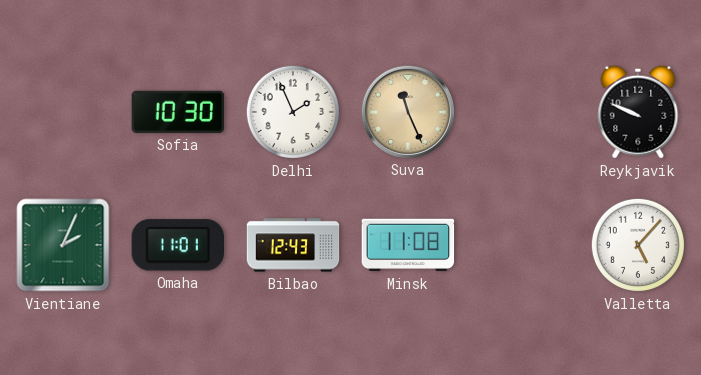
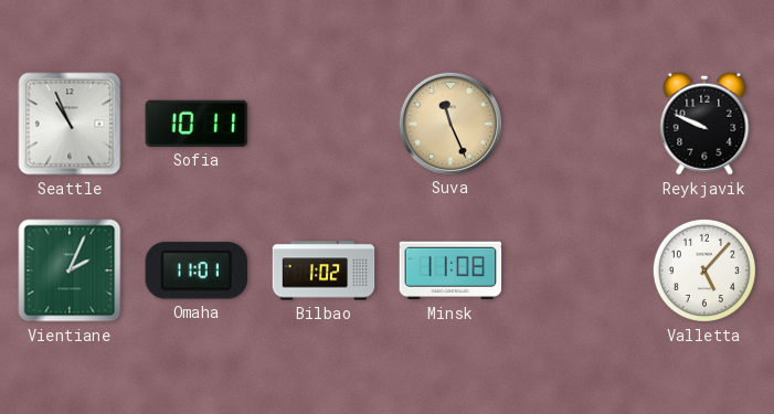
Seattle: none -> 10:56
Sofia: 10:30 -> 10:11
Delhi: 1:56 -> none
Bilbao: 12:43 -> 1:02
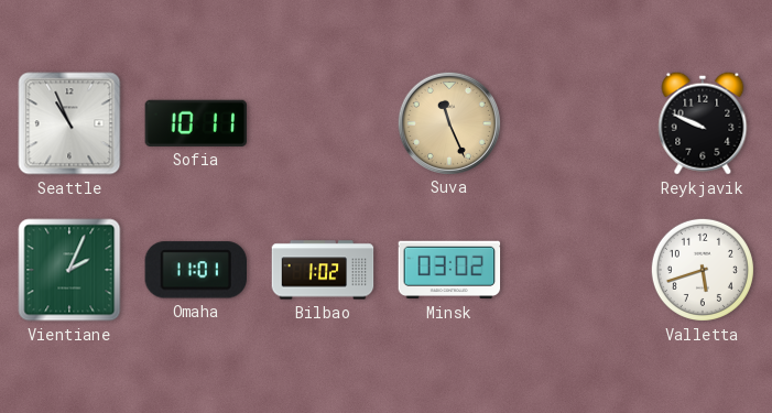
Minsk: 11:08 -> 03:02
Valletta: 5:07 -> 5:42
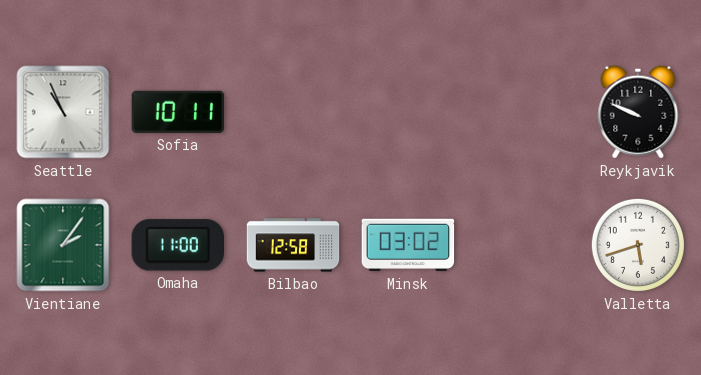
Suva: 11:26 -> none
Vientiane: 2:04 -> 2:06
Omaha: 11:01 -> 11:00
Bilbao: 1:02 -> 12:58
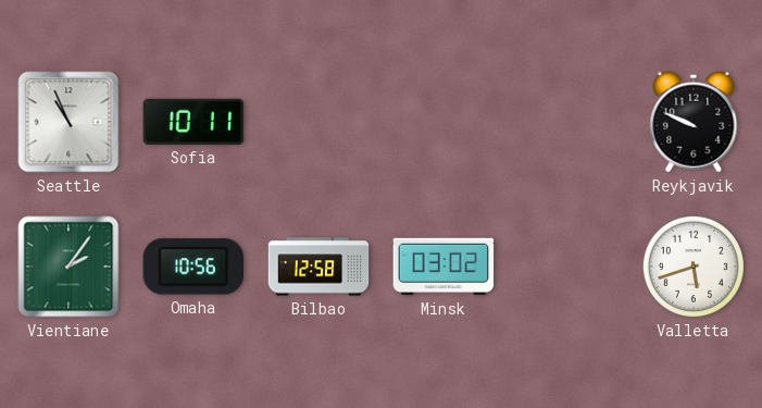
Omaha: 11:00 -> 10:56
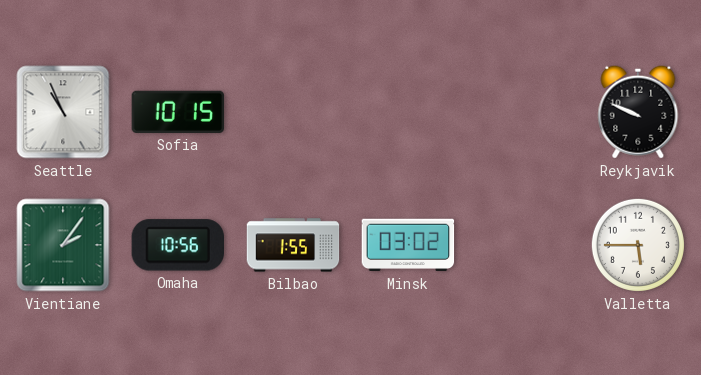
Sofia: 10:11 -> 10:15
Bilbao: 12:58 -> 1:55
Valletta: 5:42 -> 5:45
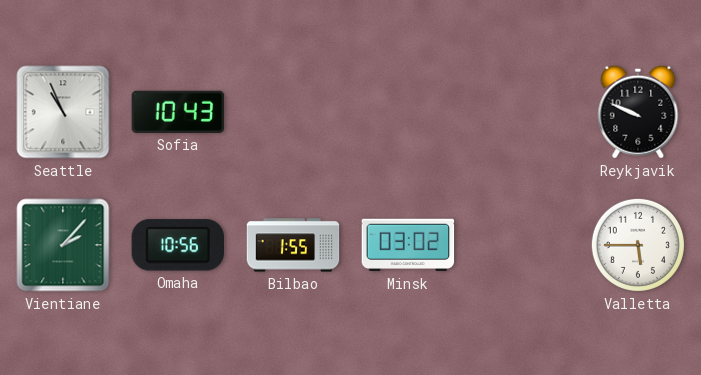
Sofia: 10:15 -> 10:43
Vientiane: 2:06 -> 2:07
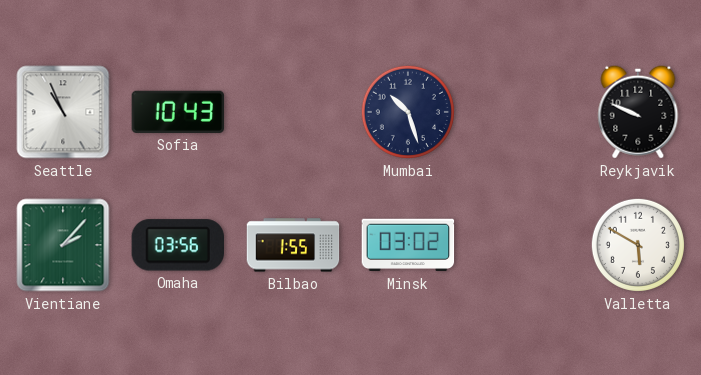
Mumbai: none -> 10:27
Omaha: 10:56 -> 03:56
Valletta: 5:45 -> 5:50
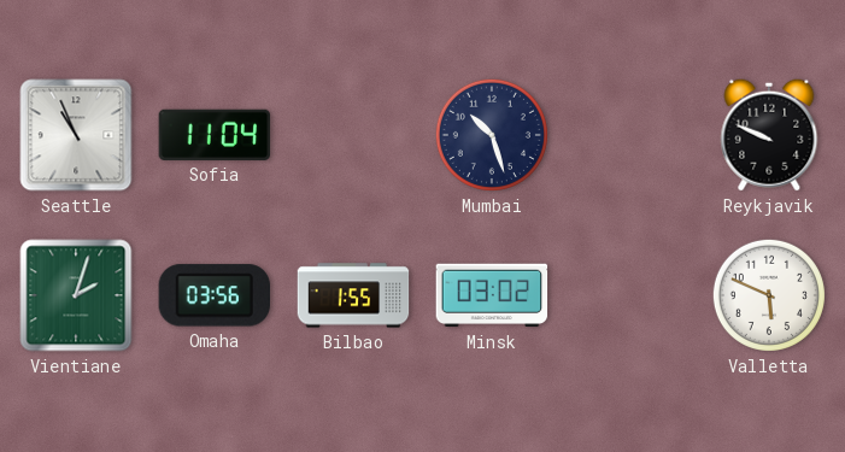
Sofia: 10:43 -> 11:04
Vientiane: 2:07 -> 2:03
Valletta: 5:50 -> 5:49
